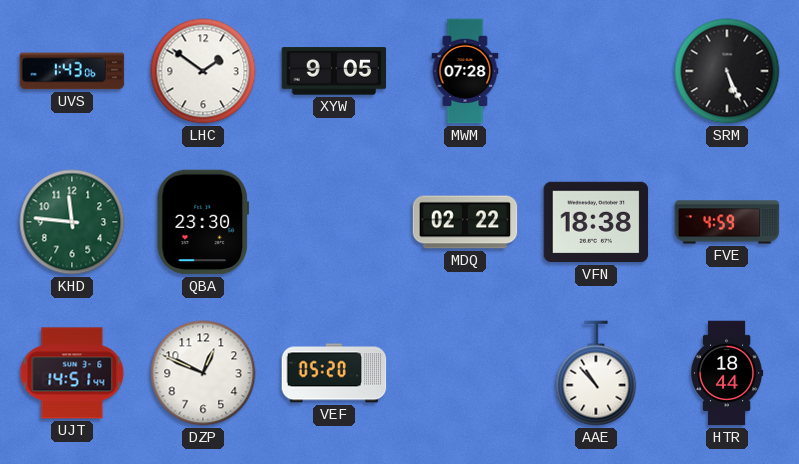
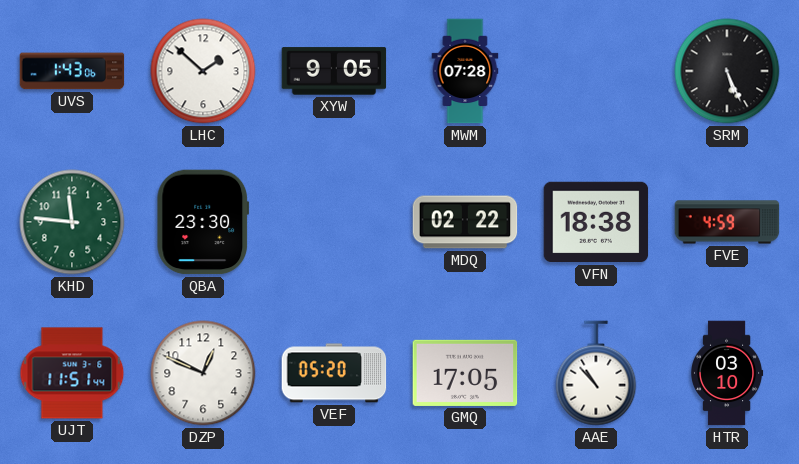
LHC: 1:51 -> 1:52
UJT: 14:51 -> 11:51
GMQ: none -> 17:05
HTR: 18:44 -> 03:10
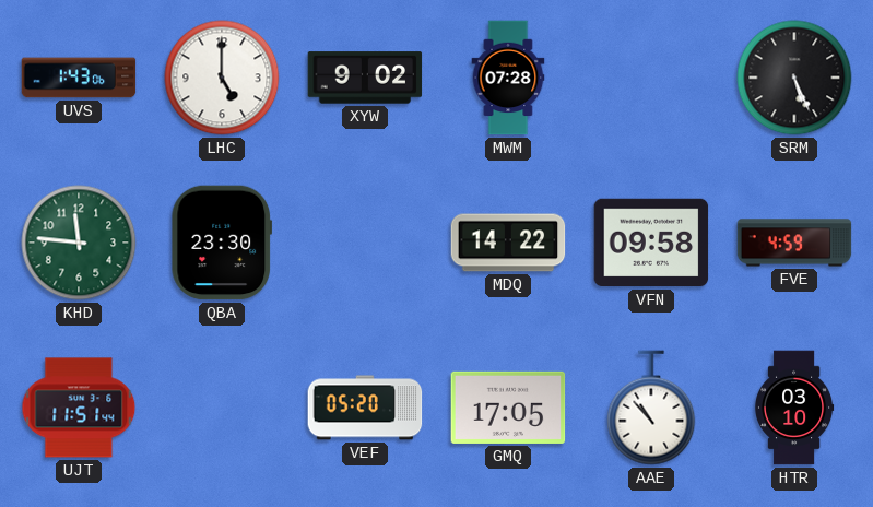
LHC: 1:52 -> 5:00
XYW: 9:05 -> 9:02
MDQ: 02:22 -> 14:22
VFN: 18:38 -> 09:58
DZP: 12:49 -> none
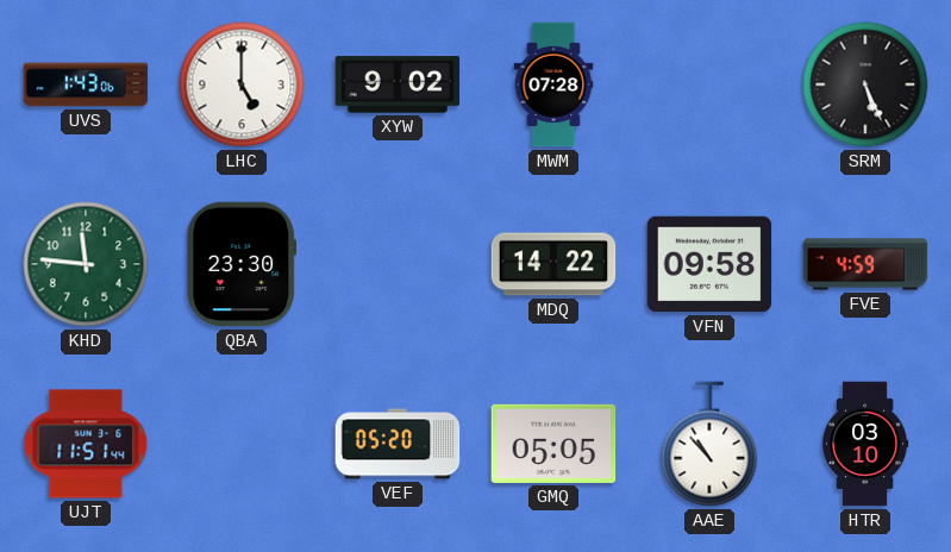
GMQ: 17:05 -> 05:05
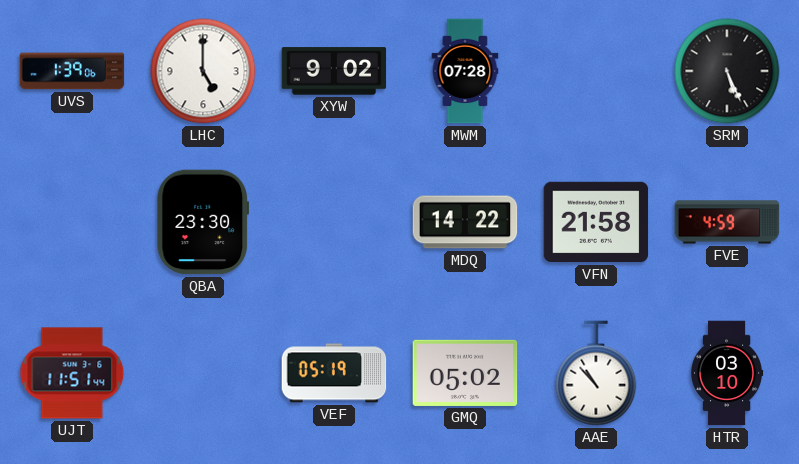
UVS: 1:43 -> 1:39
KHD: 11:46 -> none
VFN: 09:58 -> 21:58
VEF: 05:20 -> 05:19
GMQ: 05:05 -> 05:02
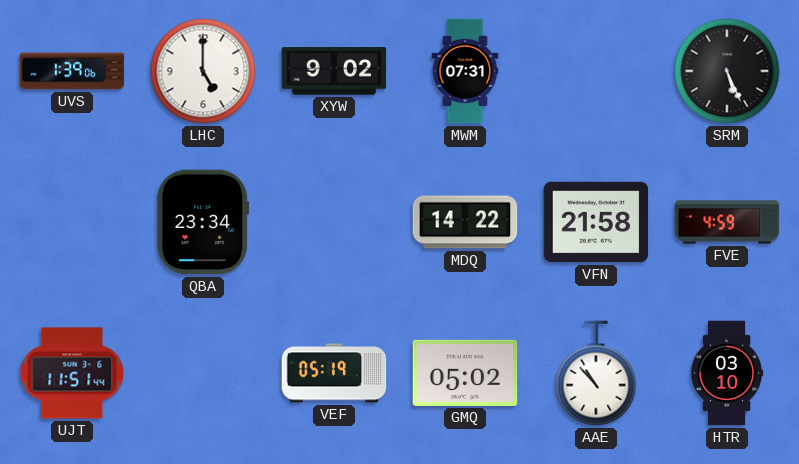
MWM: 07:28 -> 07:31
QBA: 23:30 -> 23:34
